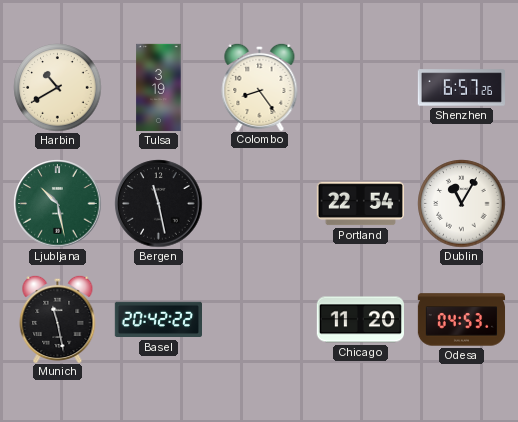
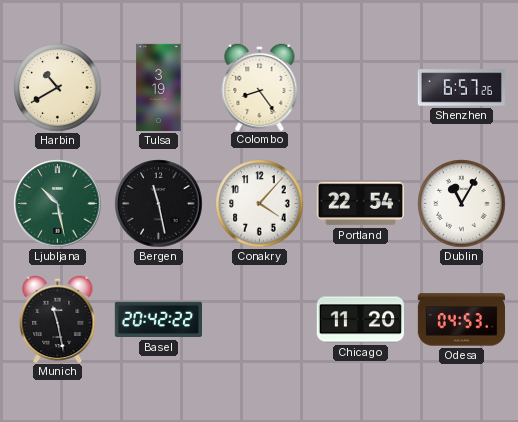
Conakry: none -> 4:07
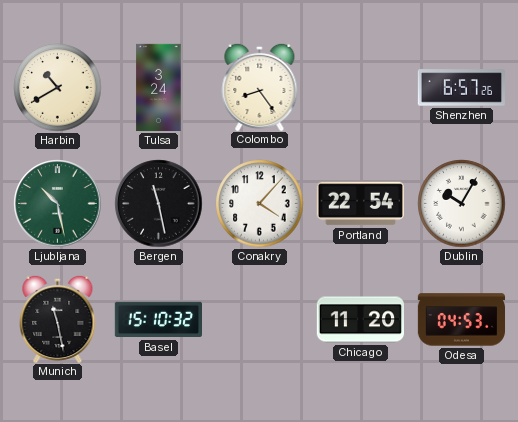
Tulsa: 3:19 -> 3:24
Dublin: 11:05 -> 10:05
Basel: 20:42 -> 15:10
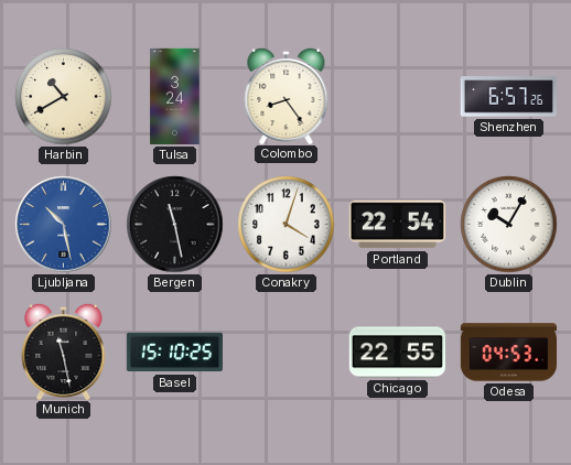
Ljubljana dial: green -> blue
Conakry: 4:07 -> 4:03
Basel: 15:10:32 -> 15:10:25
Chicago: 11:20 -> 22:55
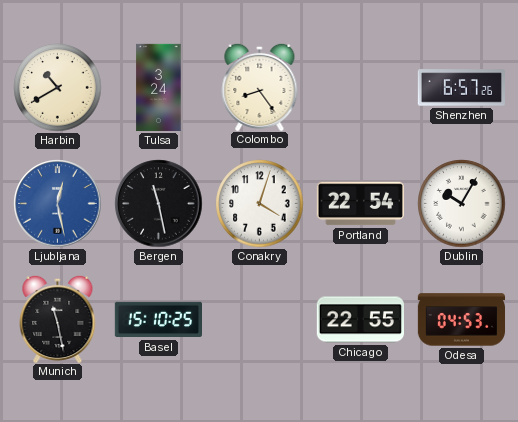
Ljubljana: 10:28 -> 12:28
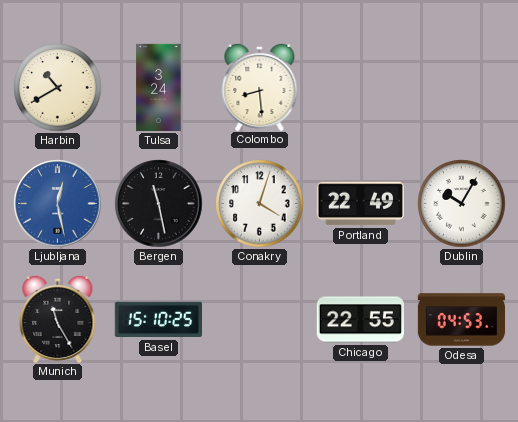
Colombo: 8:24 -> 8:29
Shenzhen: 6:57 -> none
Portland: 22:54 -> 22:49
Munich: 11:28 -> 11:25
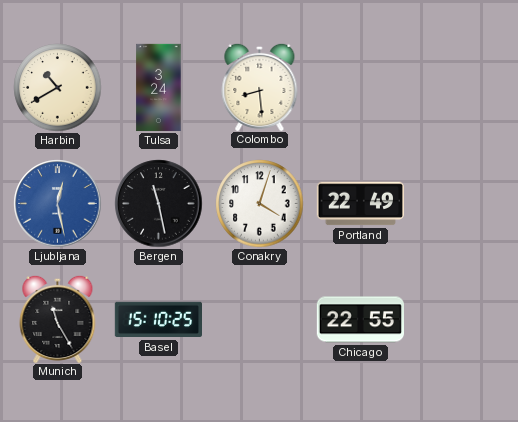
Dublin: 10:05 -> none
Odesa: 04:53 -> none
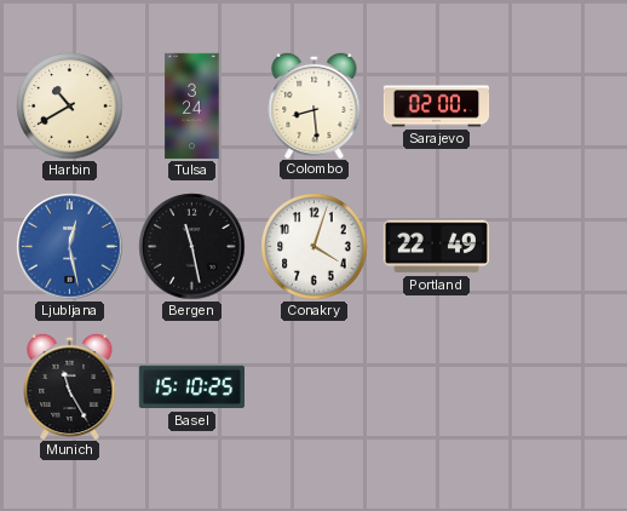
Sarajevo: none -> 02:00
Chicago: 22:55 -> none
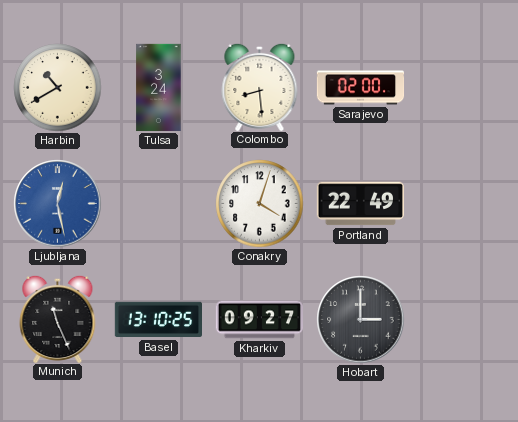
Bergen: 11:28 -> none
Munich: 11:25 -> 11:26
Basel: 15:10 -> 13:10
Kharkiv: none -> 09:27
Hobart: none -> 3:00
